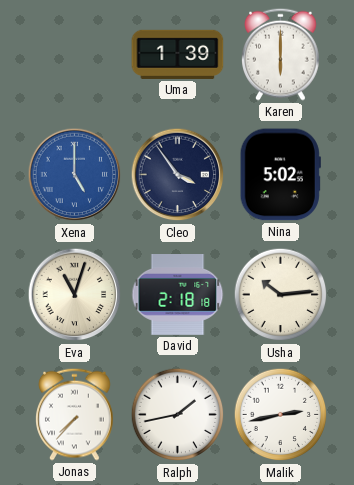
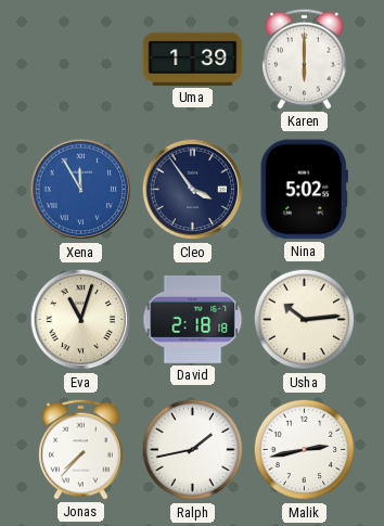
Xena: 5:00 -> 11:55
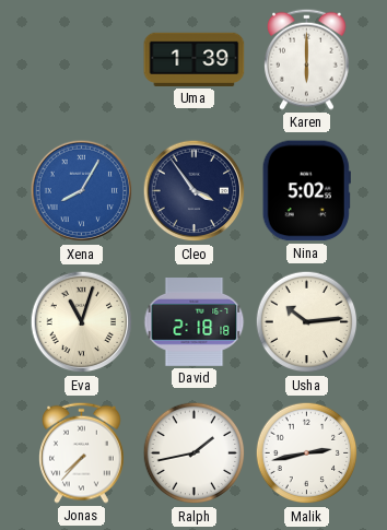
Xena: 11:55 -> 8:05
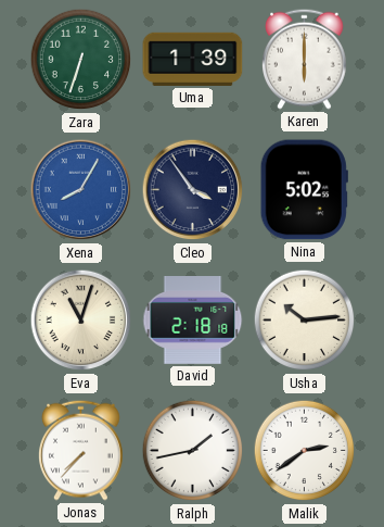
Zara: none -> 6:33
Malik: 2:43 -> 2:39
